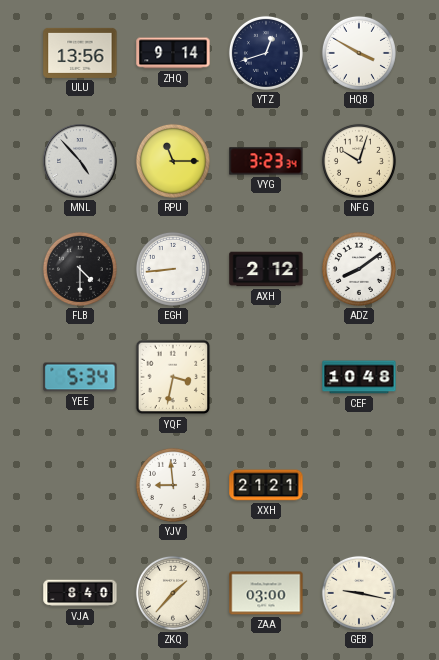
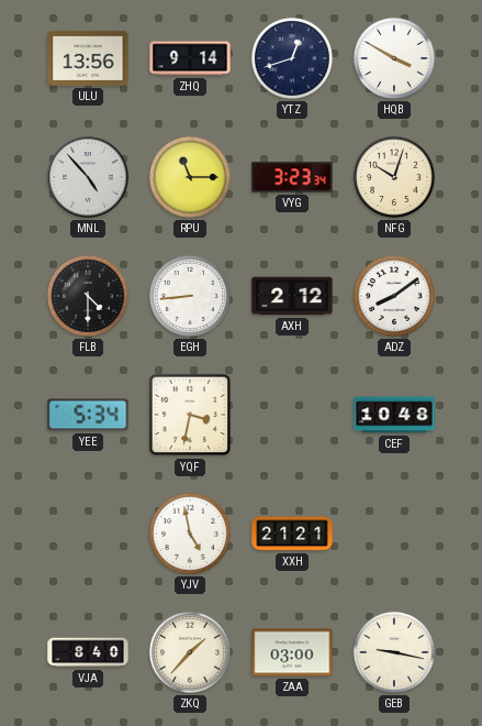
YJV: 8:59 -> 4:58
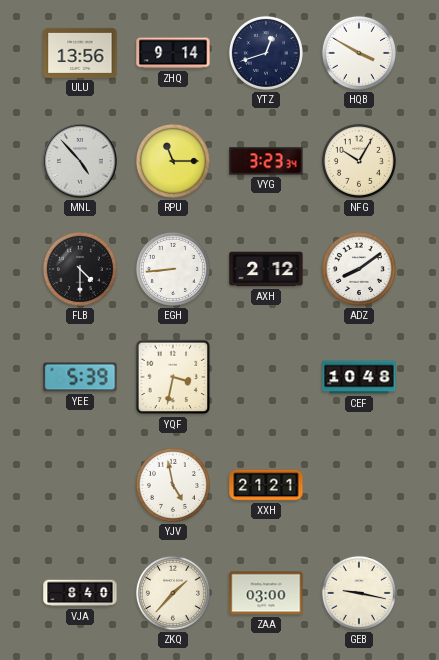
NFG: 10:03 -> 10:05
YEE: 5:34 -> 5:39
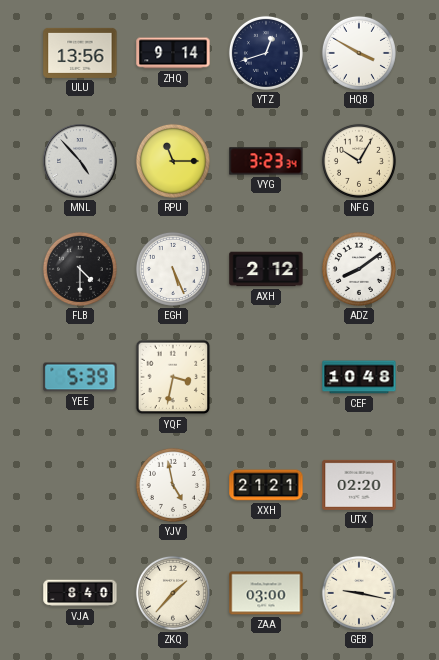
EGH: 8:44 -> 5:26
UTX: none -> 02:20
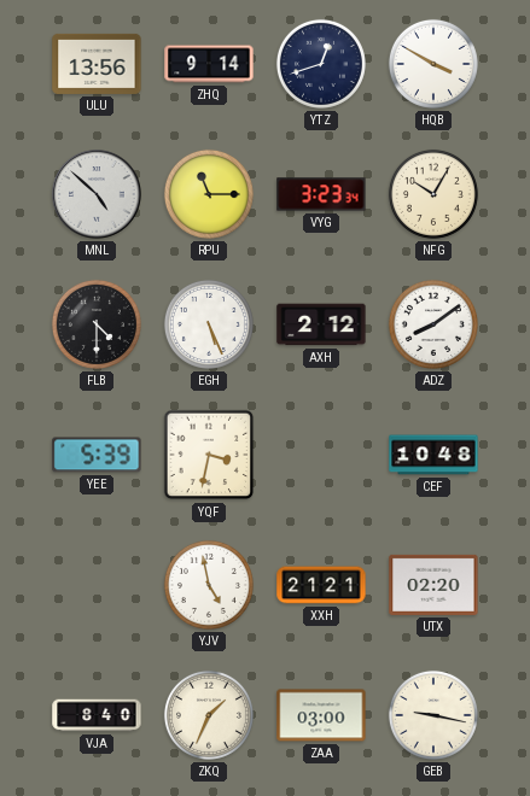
MNL: 4:53 -> 4:52
ZKQ: 1:37 -> 1:34
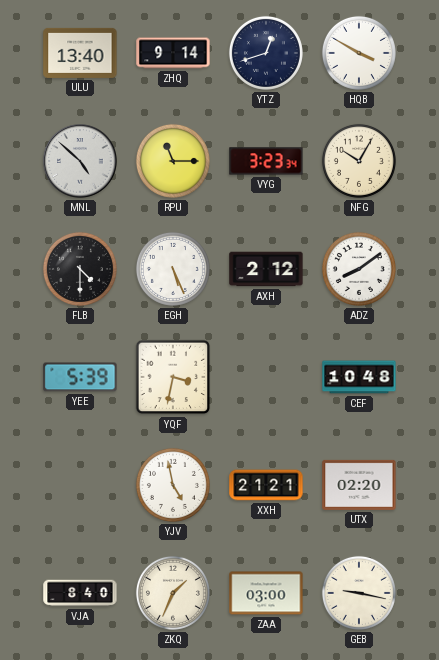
ULU: 13:56 -> 13:40
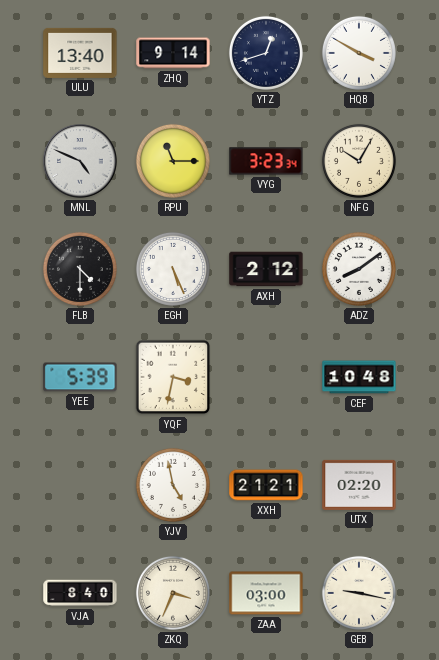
MNL: 4:52 -> 4:49
ZKQ: 1:34 -> 3:34
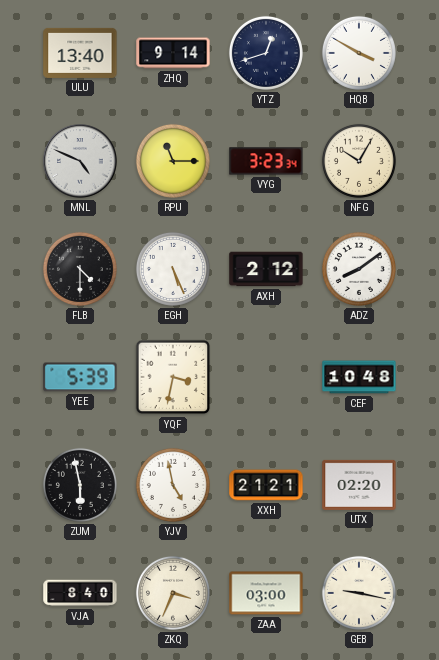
ZUM: none -> 5:58
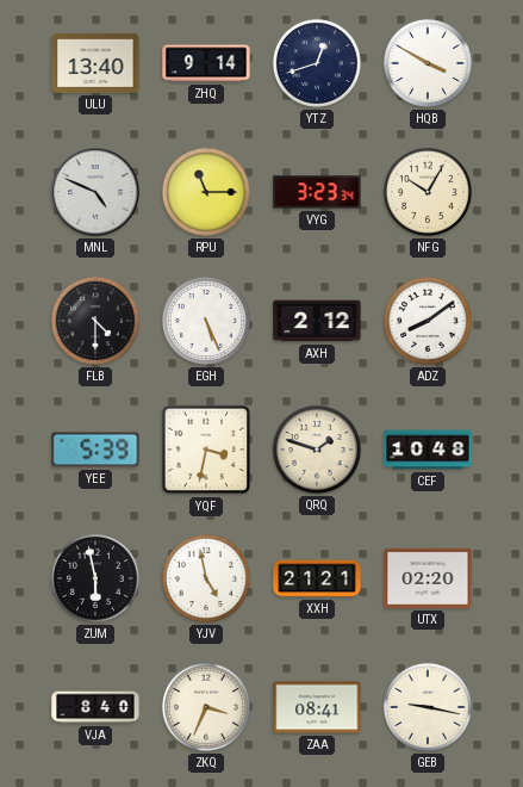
QRQ: none -> 1:48
ZAA: 03:00 -> 08:41
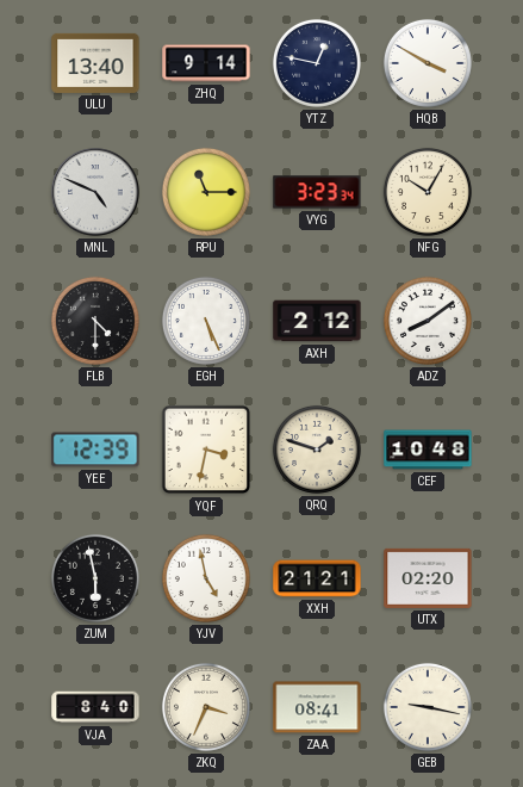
YTZ: 12:42 -> 12:47
YEE: 5:39 -> 12:39
